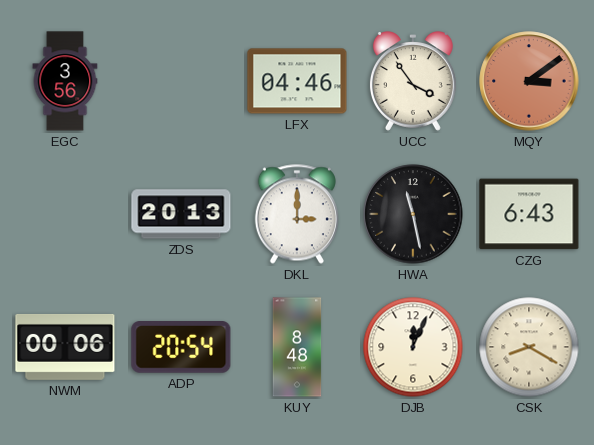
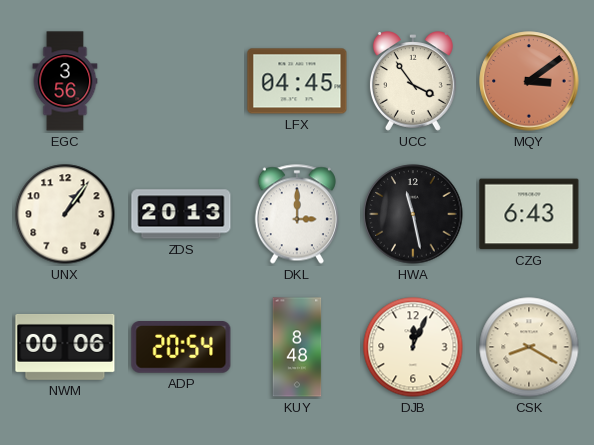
LFX: 04:46 -> 04:45
UNX: none -> 1:06
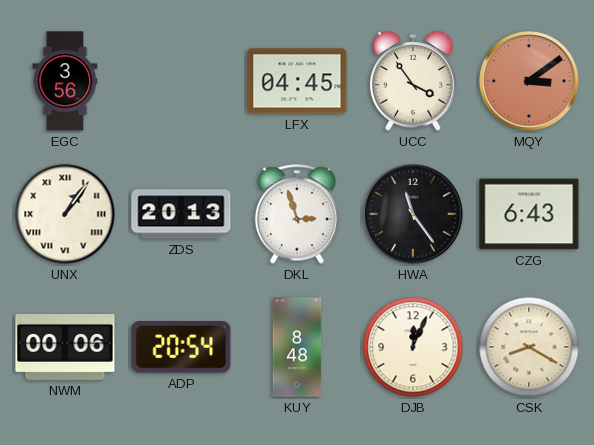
UNX numerals: Arabic -> Roman
DKL: 3:00 -> 2:57
HWA: 11:28 -> 11:24
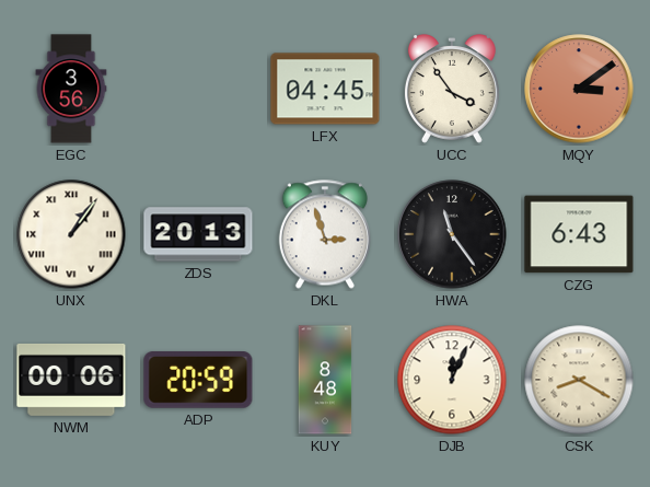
ADP: 20:54 -> 20:59
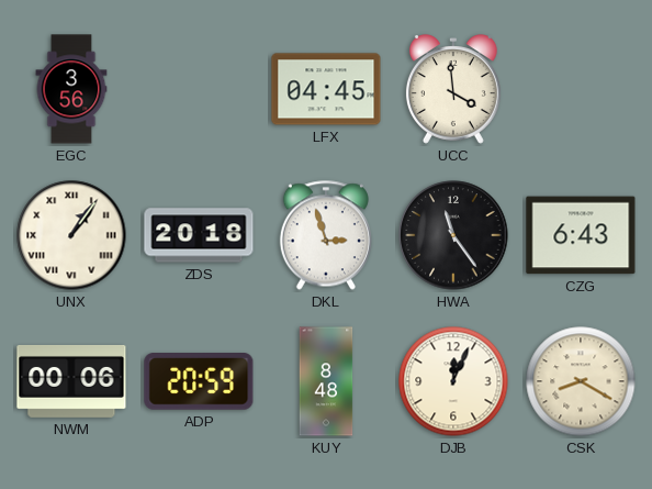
UCC: 3:54 -> 3:59
MQY: 3:09 -> none
ZDS: 20:13 -> 20:18
